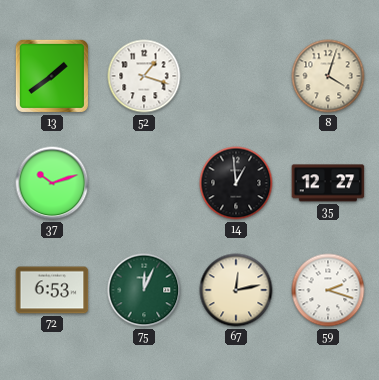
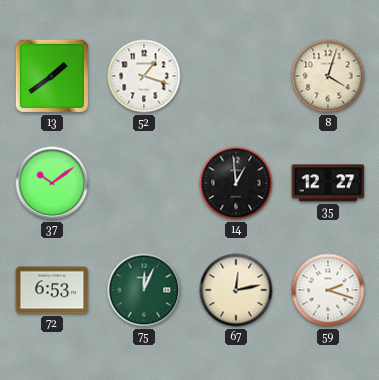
37: 10:12 -> 10:09
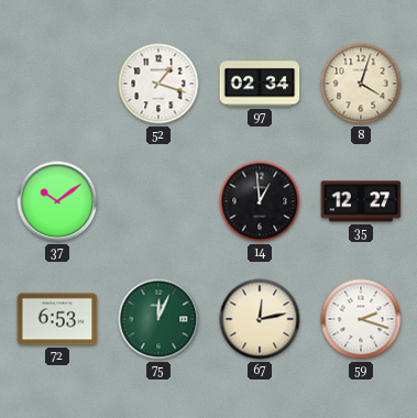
13: 1:39 -> none
97: none -> 02:34
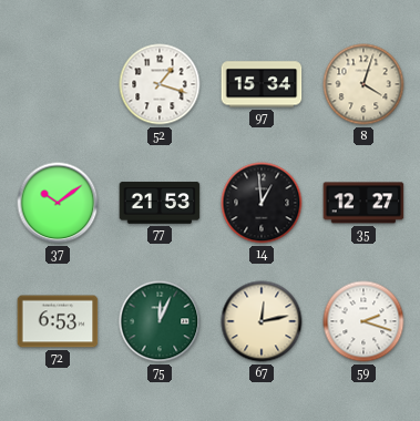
97: 02:34 -> 15:34
77: none -> 21:53
